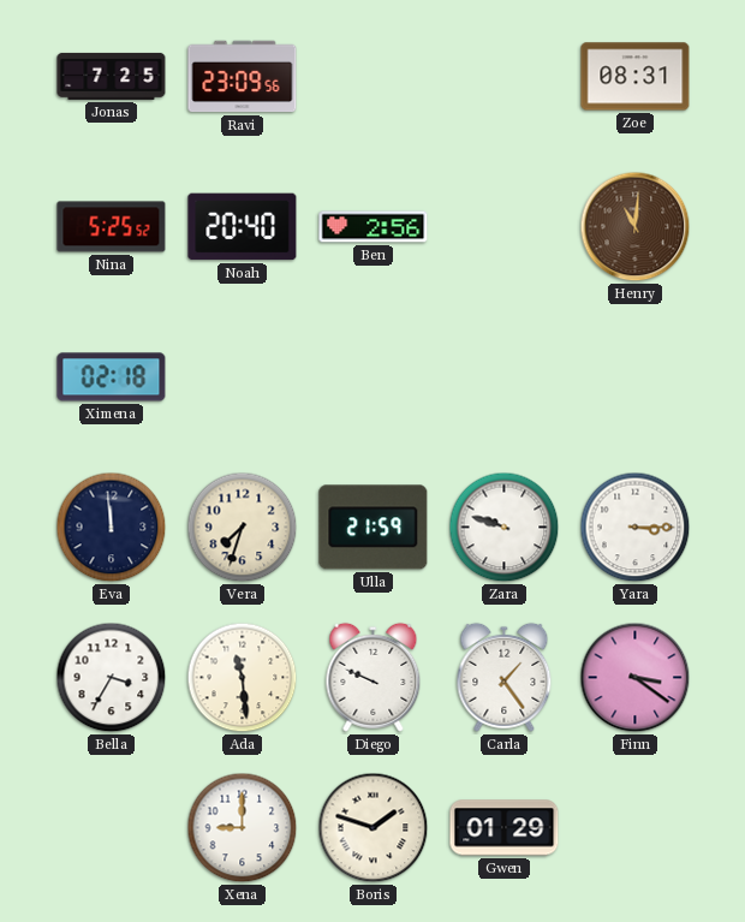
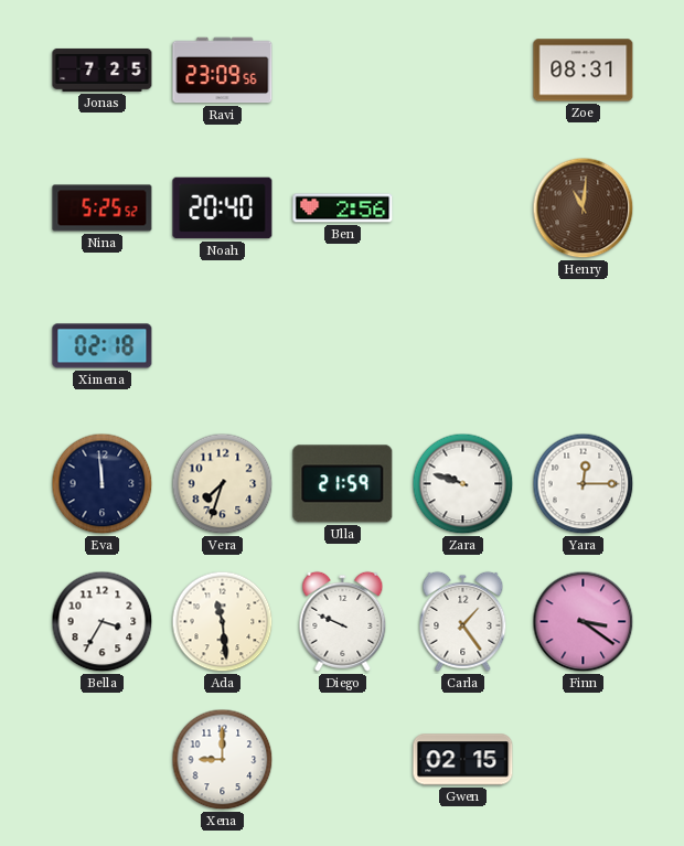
Yara: 3:15 -> 12:15
Boris: 1:48 -> none
Gwen: 01:29 -> 02:15
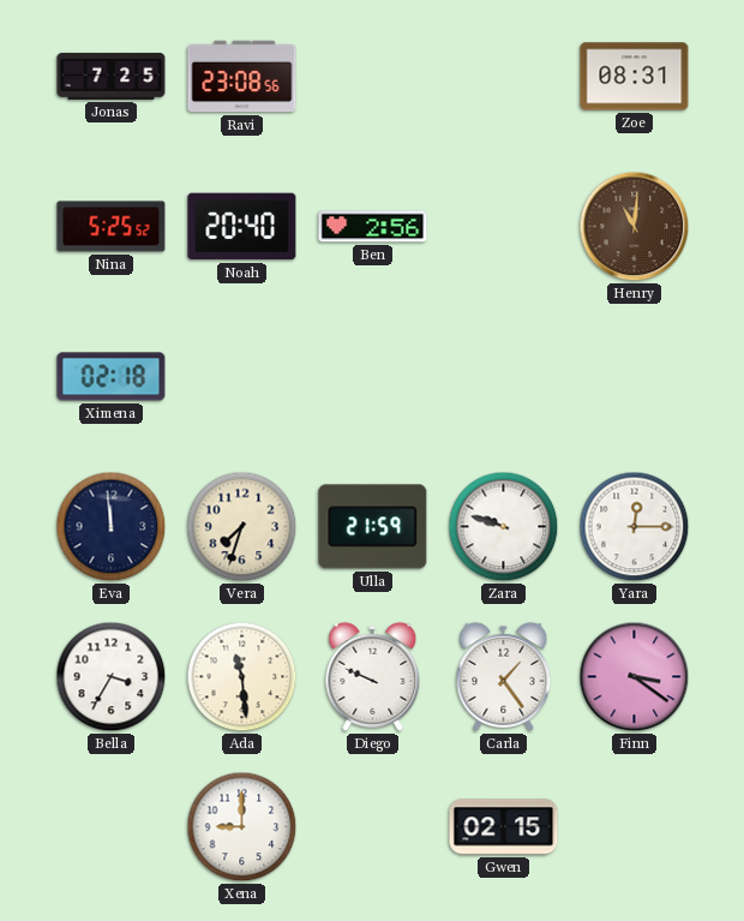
Ravi: 23:09 -> 23:08
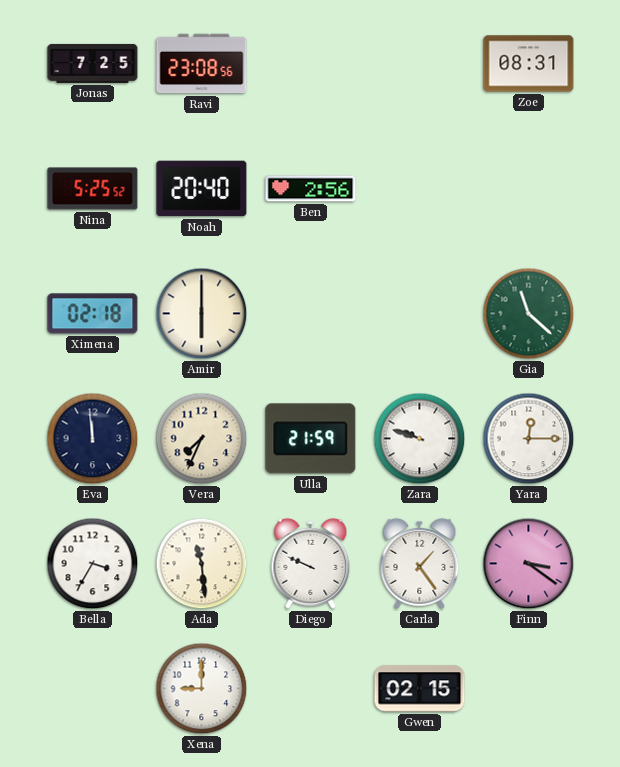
Henry: 11:01 -> none
Amir: none -> 6:00
Gia: none -> 11:22
Vera: 7:33 -> 7:34
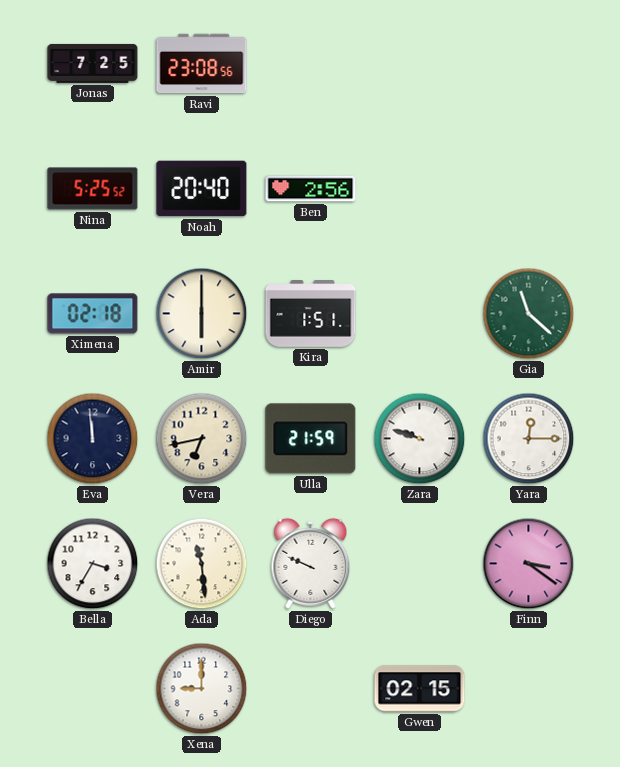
Zoe: 08:31 -> none
Kira: none -> 1:51
Vera: 7:34 -> 6:43
Carla: 1:24 -> none
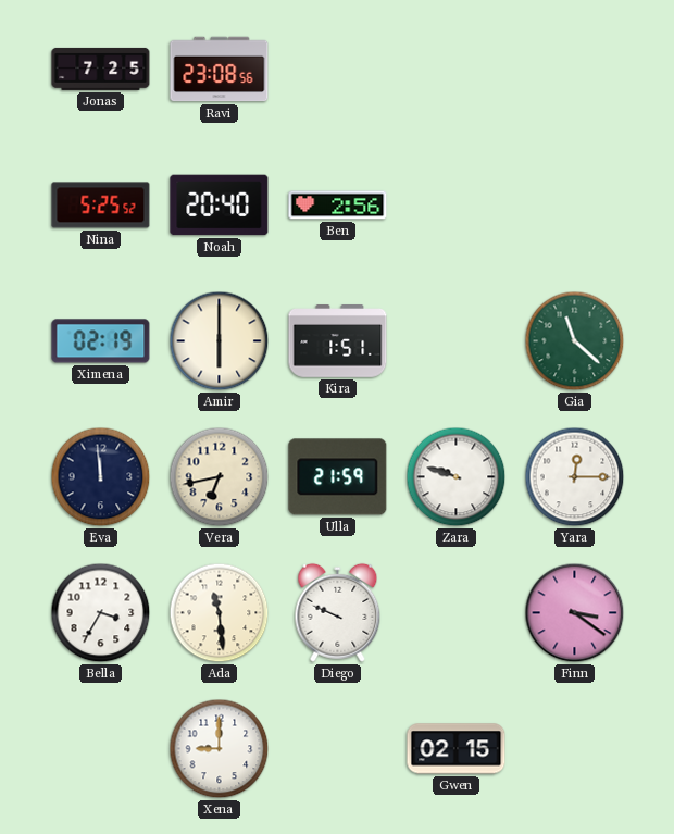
Ximena: 02:18 -> 02:19
